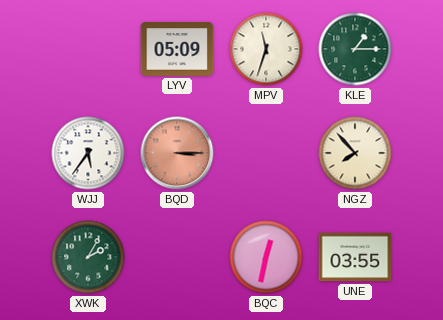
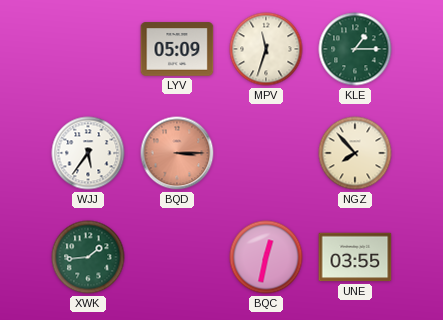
XWK: 2:05 -> 1:44
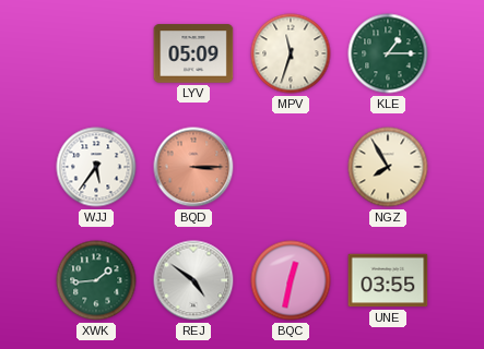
NGZ: 7:53 -> 7:55
REJ: none -> 4:51
